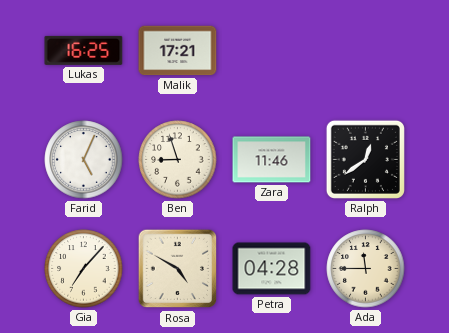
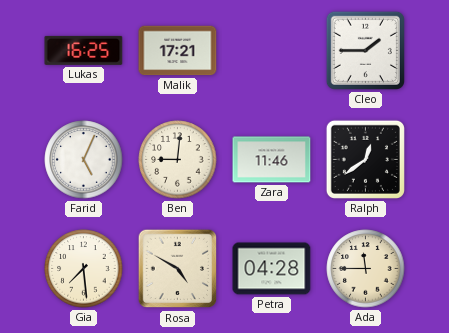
Cleo: none -> 1:45
Ben: 8:57 -> 9:01
Gia: 7:07 -> 7:29
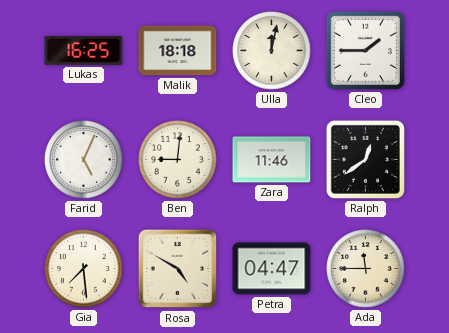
Malik: 17:21 -> 18:18
Ulla: none -> 12:02
Petra: 04:28 -> 04:47
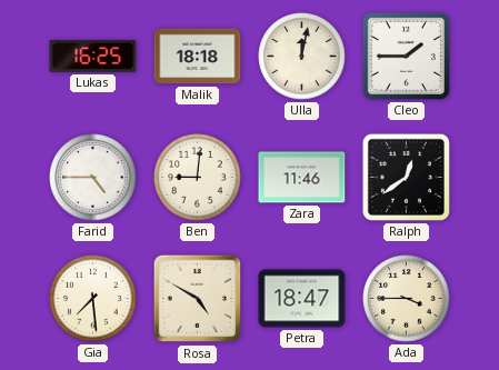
Farid: 5:04 -> 4:45
Petra: 04:47 -> 18:47
Ada: 11:45 -> 3:45
